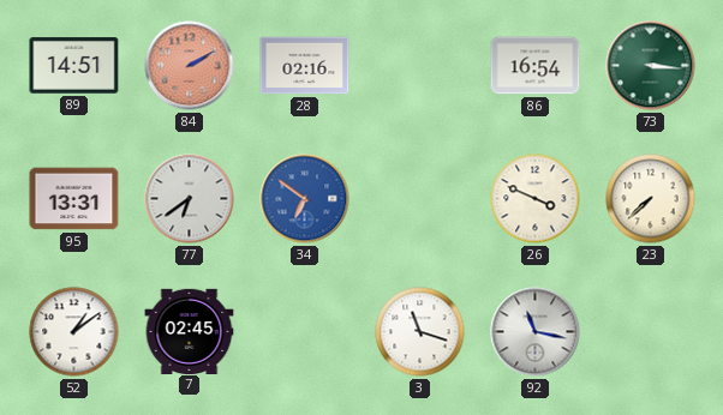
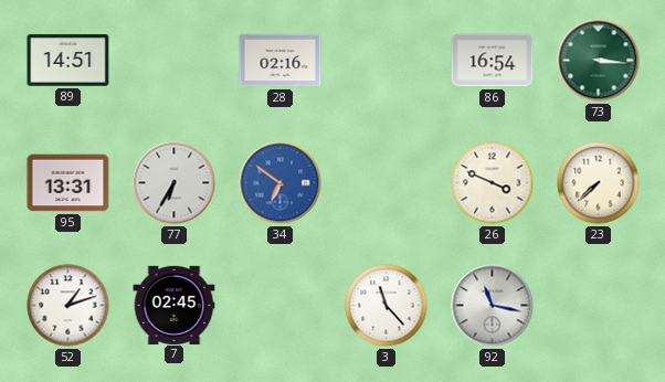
84: 2:10 -> none
77: 6:39 -> 6:35
52: 1:09 -> 1:12
3: 11:18 -> 11:23
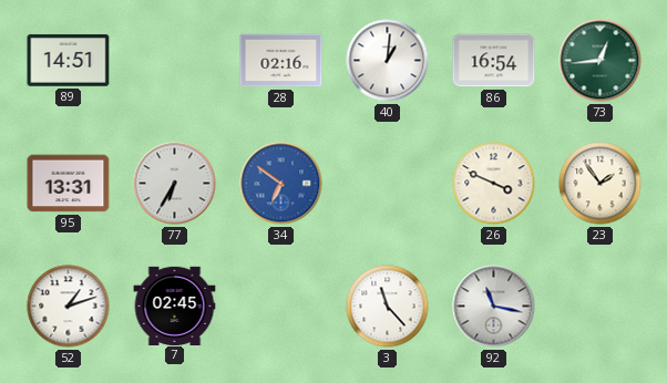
40: none -> 1:01
73: 3:16 -> 12:44
23: 7:38 -> 1:54
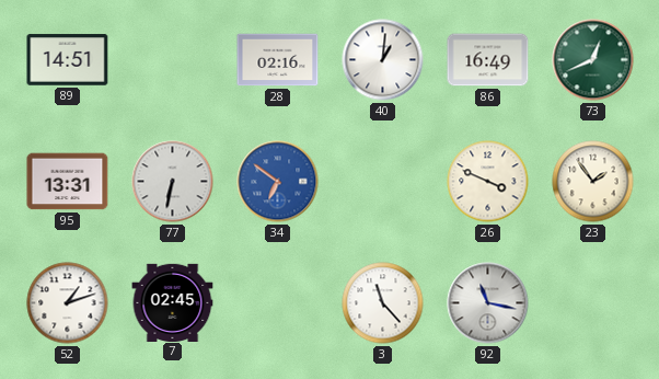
86: 16:54 -> 16:49
73: 12:44 -> 12:41
77: 6:35 -> 6:32
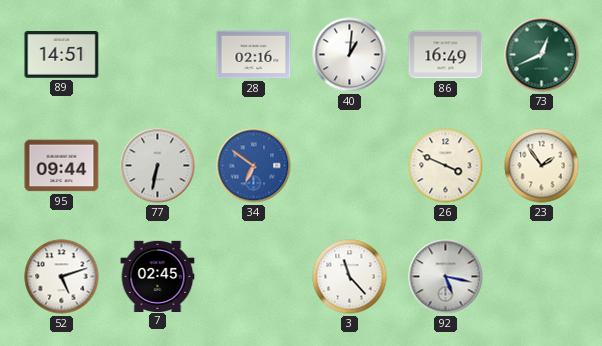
95: 13:31 -> 09:44
52: 1:12 -> 5:12
92: 11:17 -> 5:17
